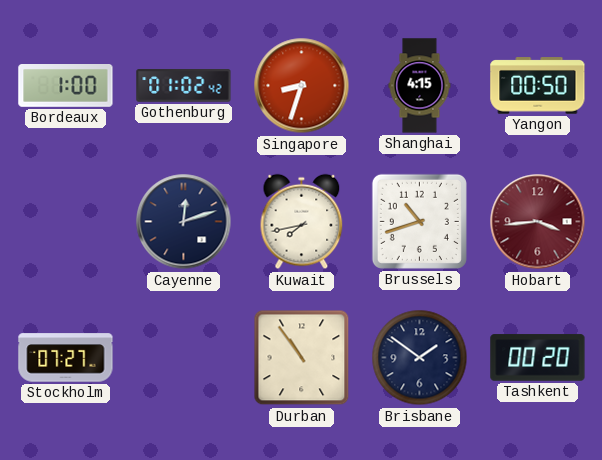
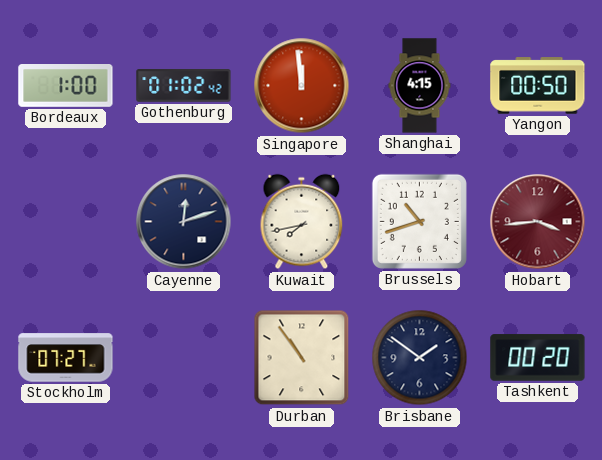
Singapore: 8:33 -> 11:59
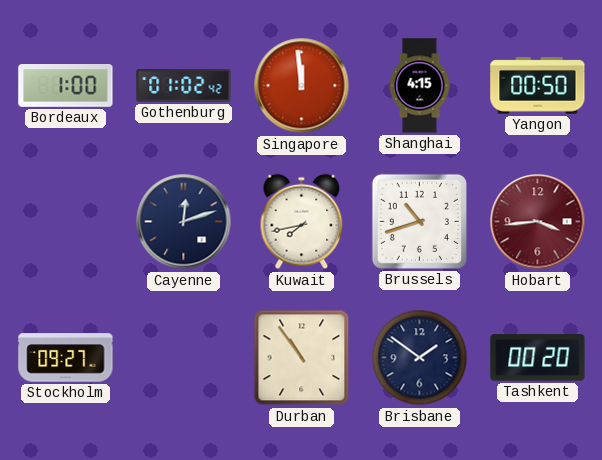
Stockholm: 07:27 -> 09:27
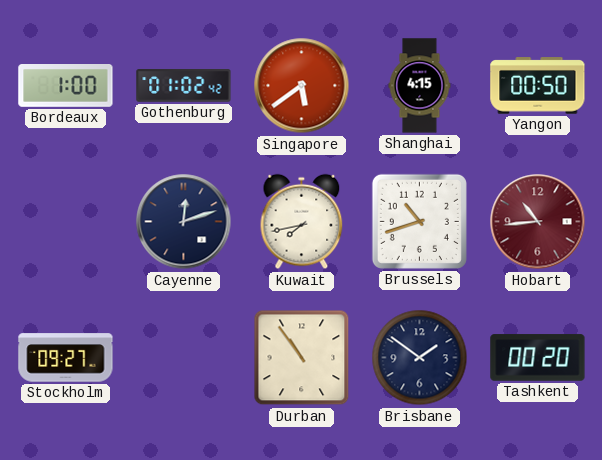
Singapore: 11:59 -> 5:39
Hobart: 3:44 -> 10:44
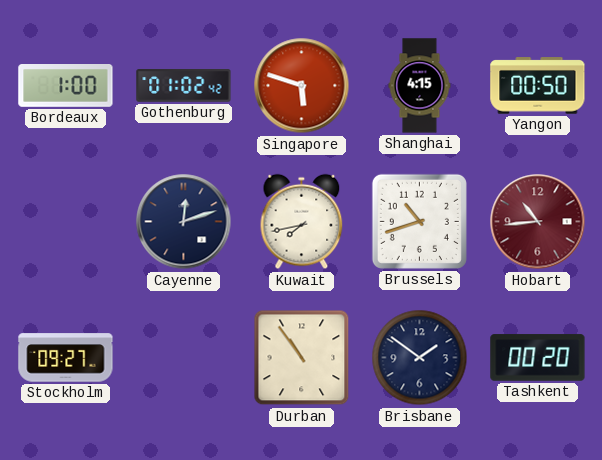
Singapore: 5:39 -> 5:48
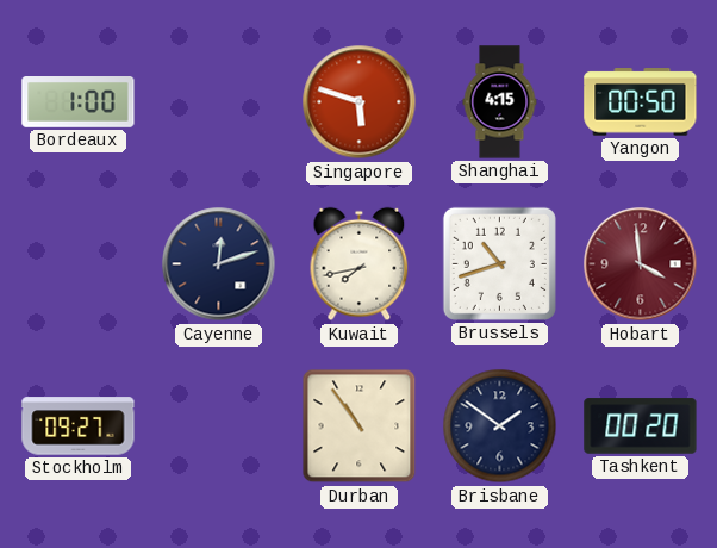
Gothenburg: 01:02 -> none
Hobart: 10:44 -> 3:59
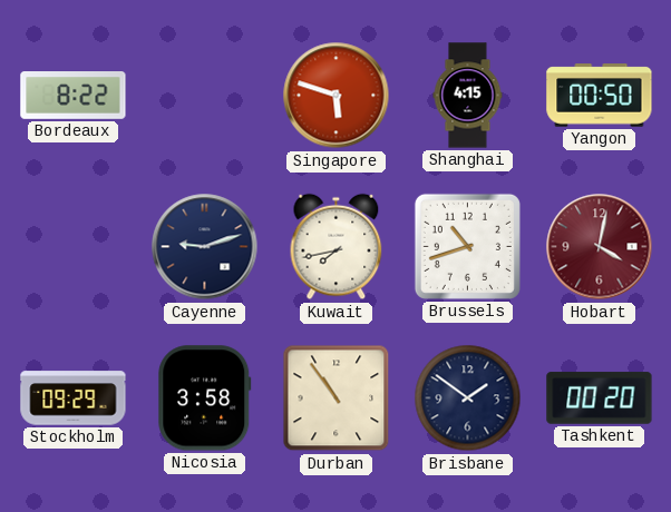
Bordeaux: 1:00 -> 8:22
Cayenne: 12:12 -> 9:12
Hobart: 3:59 -> 4:02
Stockholm: 09:27 -> 09:29
Nicosia: none -> 3:58
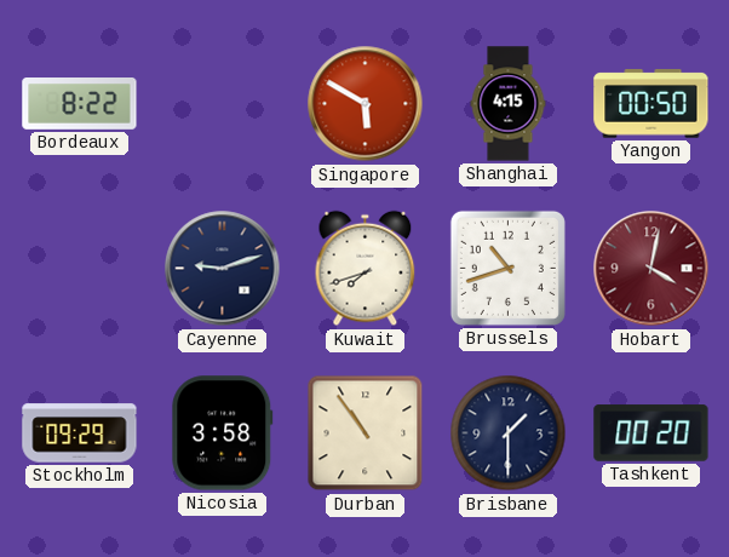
Singapore: 5:48 -> 5:50
Kuwait: 7:43 -> 7:42
Brisbane: 1:51 -> 1:30
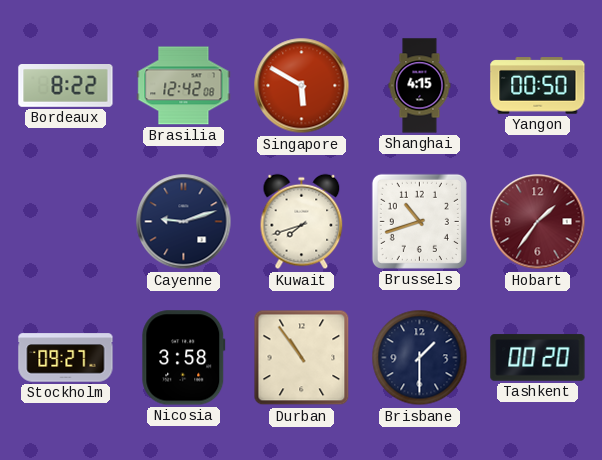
Brasilia: none -> 12:42
Hobart: 4:02 -> 1:36
Stockholm: 09:29 -> 09:27
